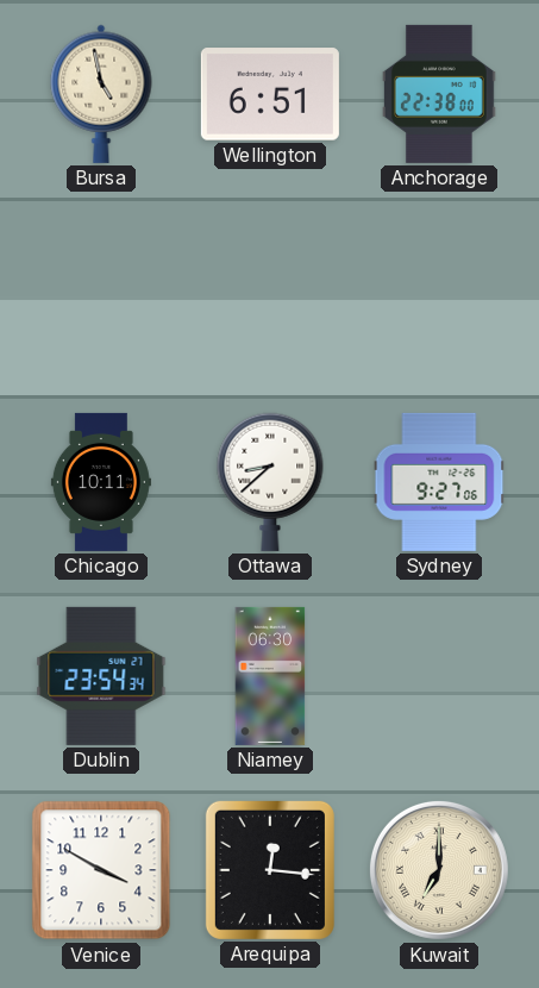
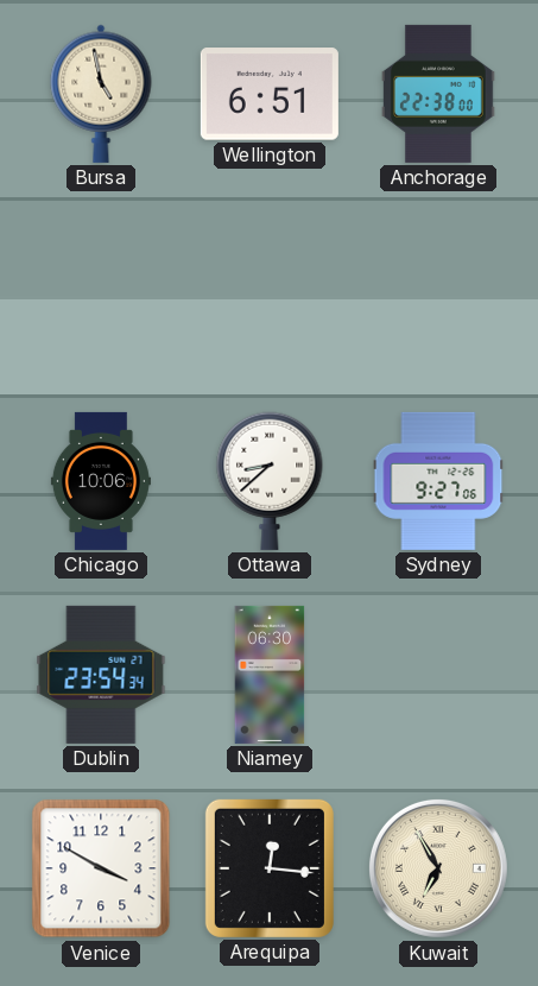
Chicago: 10:11 -> 10:06
Kuwait: 7:00 -> 6:55
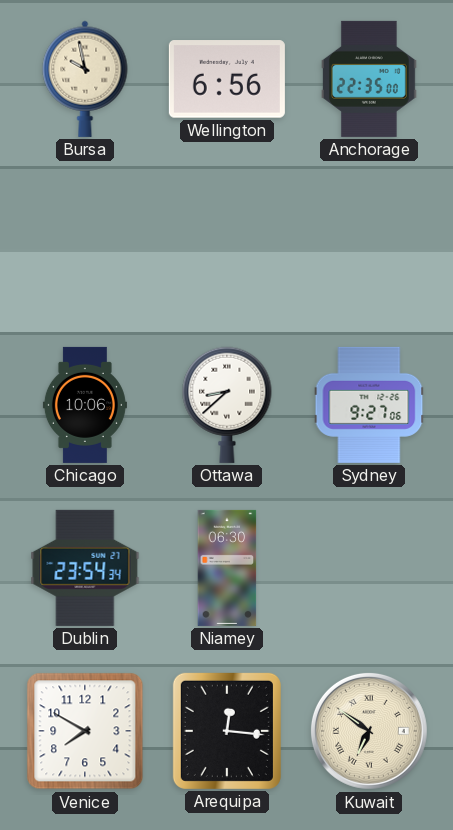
Bursa: 4:58 -> 9:58
Wellington: 6:51 -> 6:56
Anchorage: 22:38 -> 22:35
Venice: 3:50 -> 7:50
Kuwait: 6:55 -> 6:51
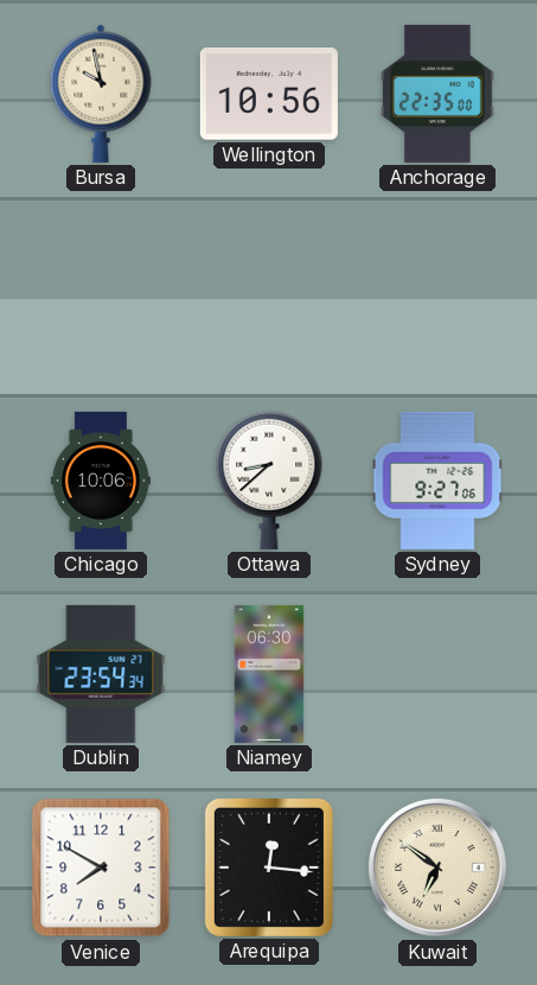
Wellington: 6:56 -> 10:56
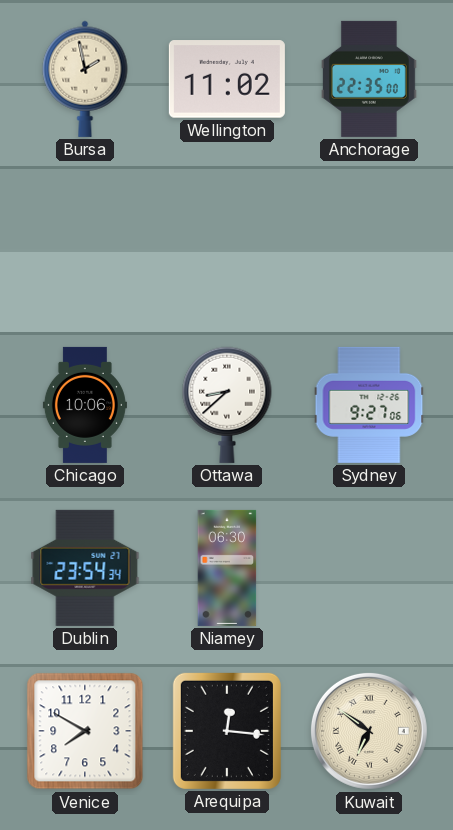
Bursa: 9:58 -> 1:58
Wellington: 10:56 -> 11:02
